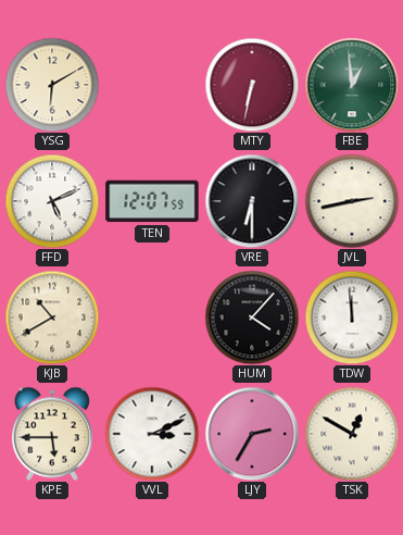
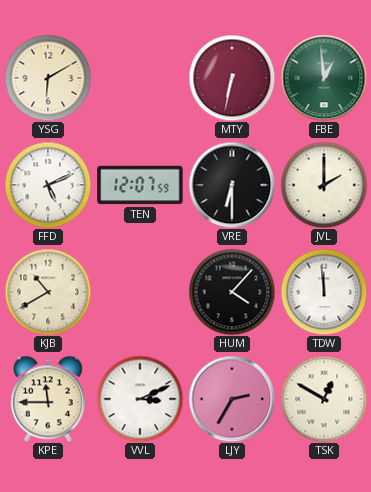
JVL: 2:43 -> 2:00
KPE: 5:45 -> 11:45
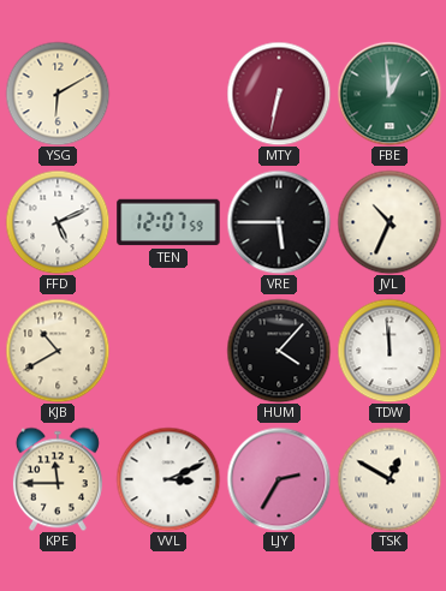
VRE: 6:30 -> 5:45
JVL: 2:00 -> 10:34
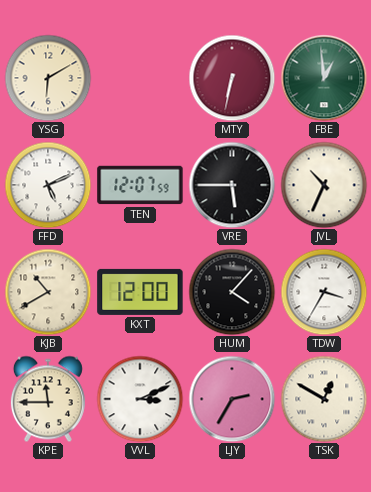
KXT: none -> 12:00
TDW: 11:59 -> 3:35
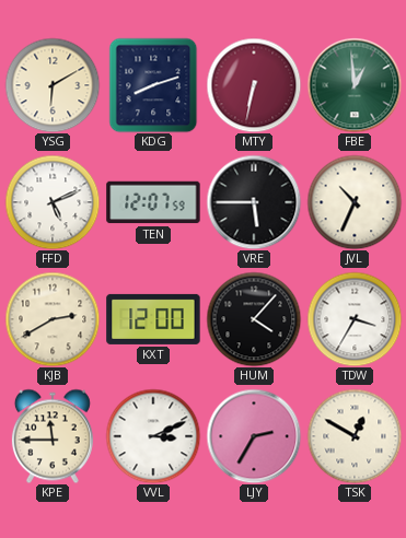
KDG: none -> 8:12
KJB: 10:40 -> 2:40
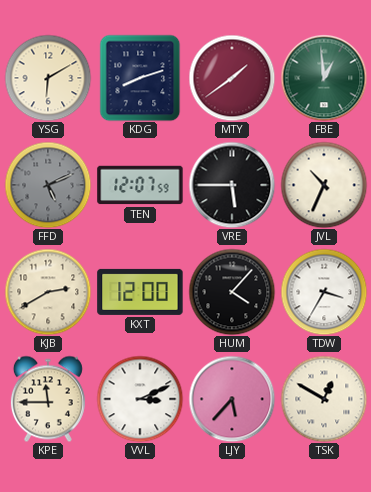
MTY: 6:32 -> 1:39
FFD dial: white -> grey
LJY: 2:35 -> 5:37
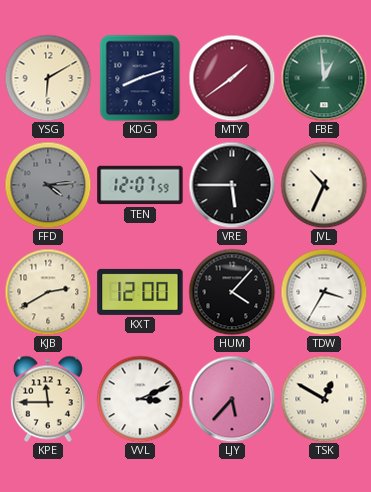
FFD: 5:11 -> 4:14
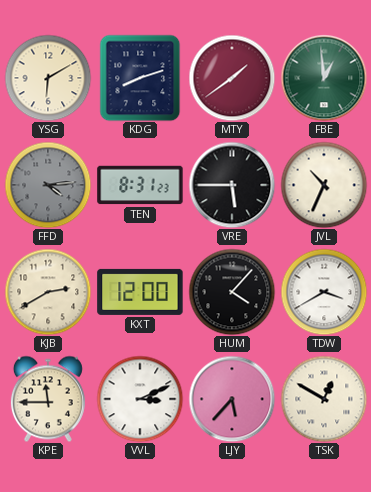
TEN: 12:07 -> 8:31
TDW: 3:35 -> 3:40
